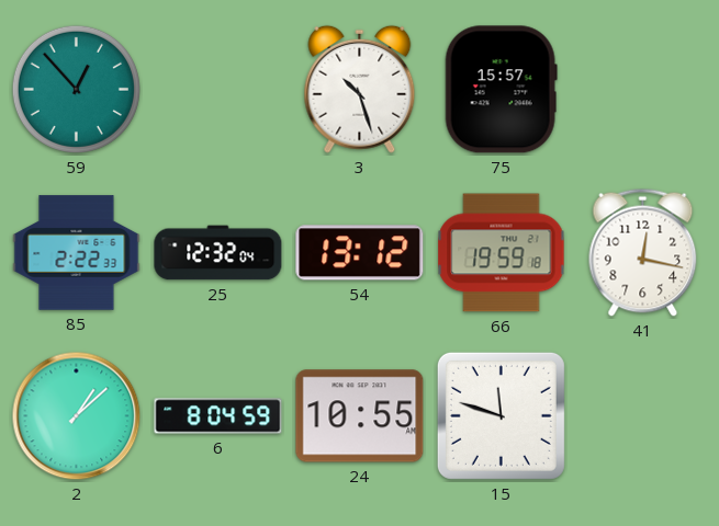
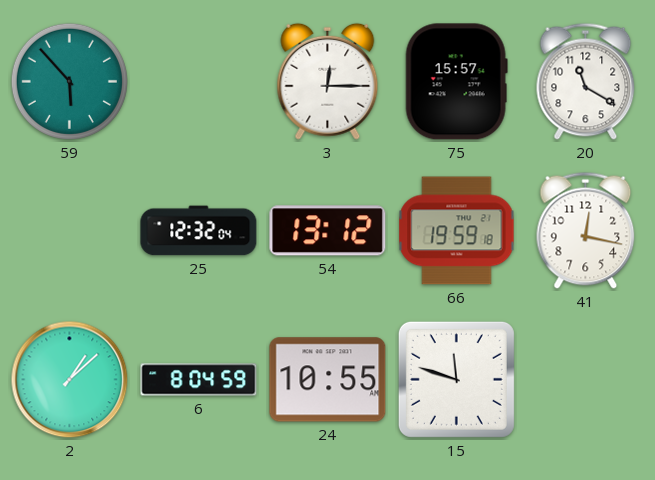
59: 12:53 -> 5:53
3: 10:27 -> 12:15
20: none -> 11:20
85: 2:22 -> none
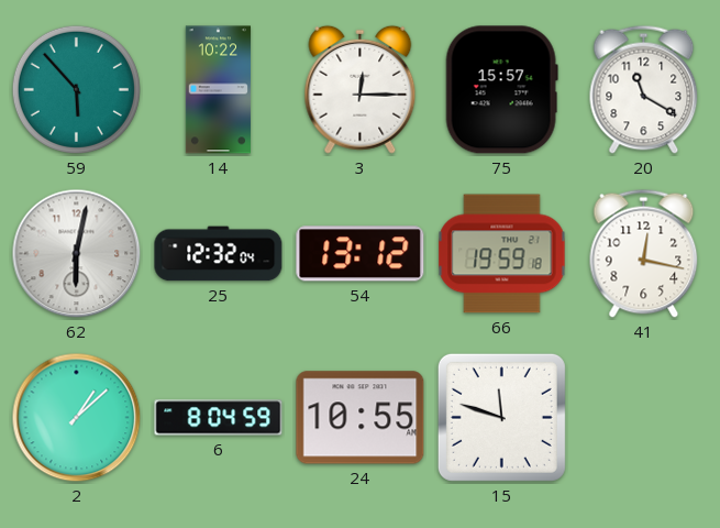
14: none -> 10:22
62: none -> 6:02
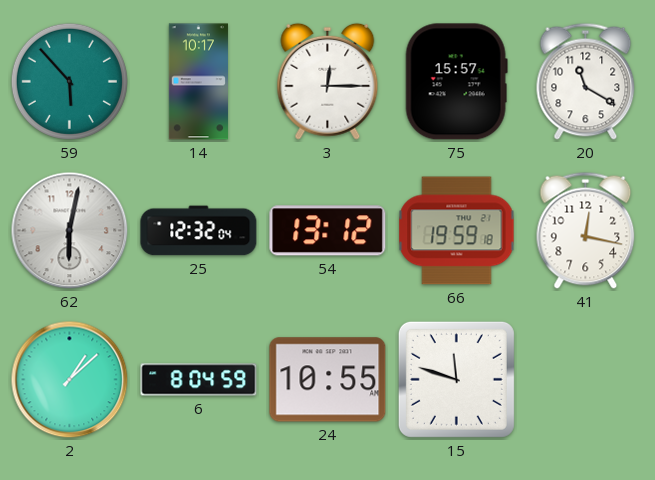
14: 10:22 -> 10:17
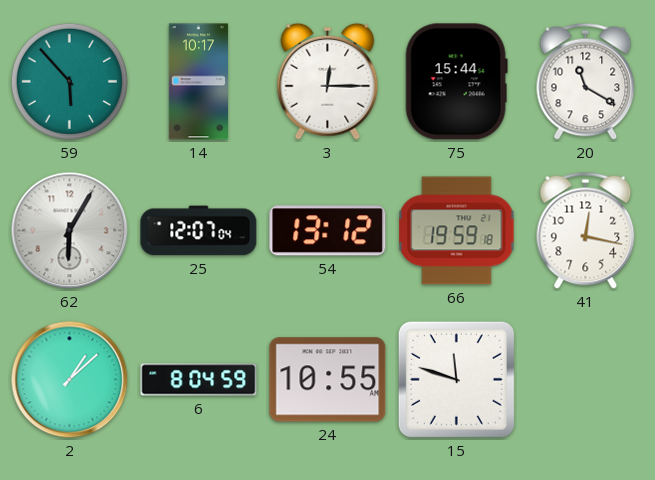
75: 15:57 -> 15:44
62: 6:02 -> 6:05
25: 12:32 -> 12:07
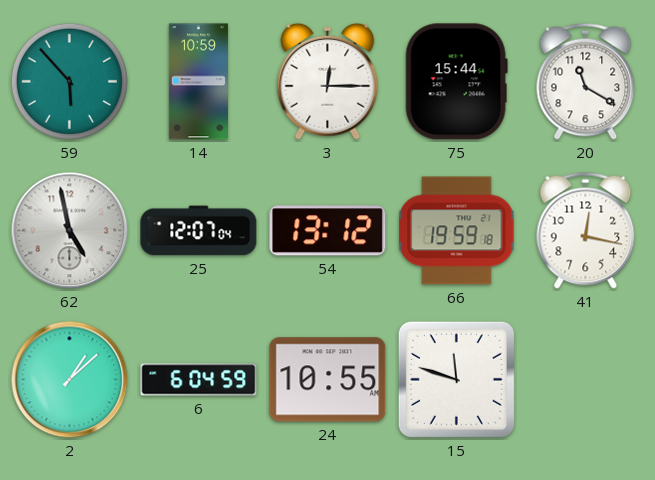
14: 10:17 -> 10:59
62: 6:05 -> 4:58
6: 8:04 -> 6:04
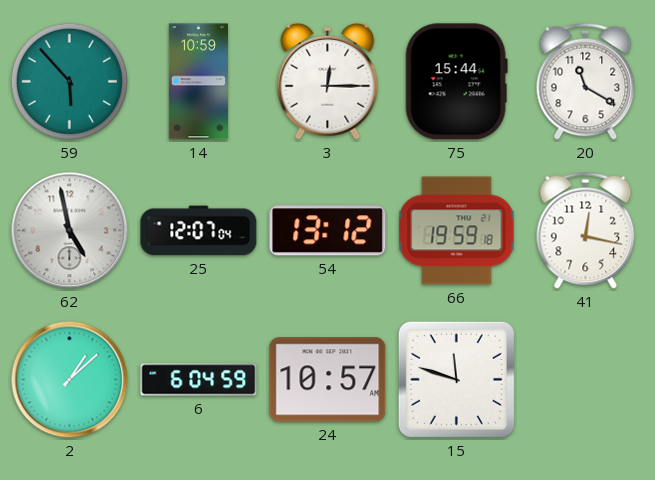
24: 10:55 -> 10:57
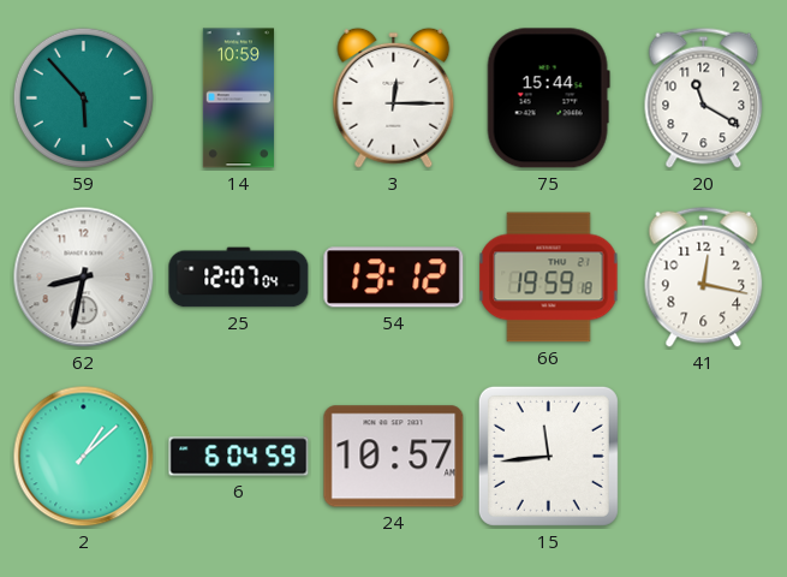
62: 4:58 -> 8:32
15: 11:48 -> 11:44
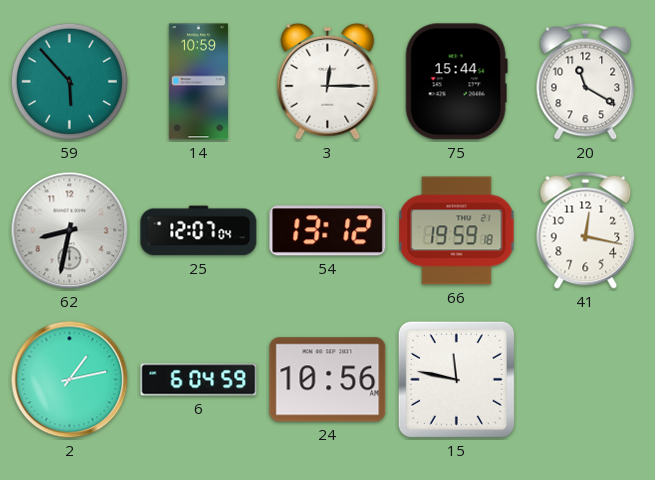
2: 1:08 -> 1:13
24: 10:57 -> 10:56
15: 11:44 -> 11:47
